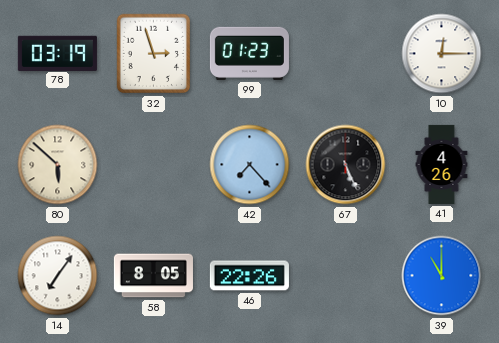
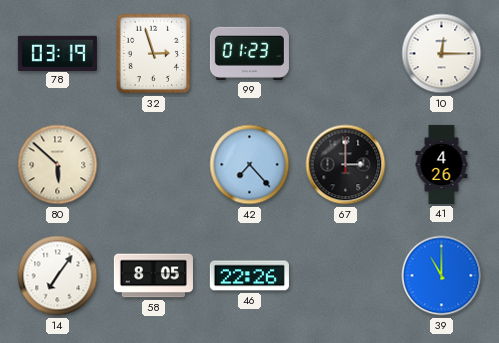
67: 5:26 -> 3:00
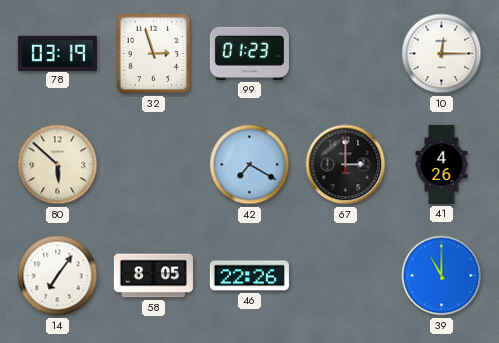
42: 7:23 -> 7:20
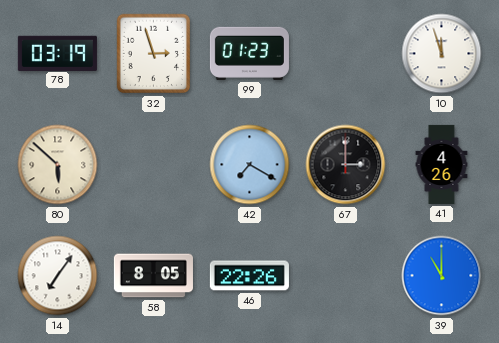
10: 12:15 -> 11:57
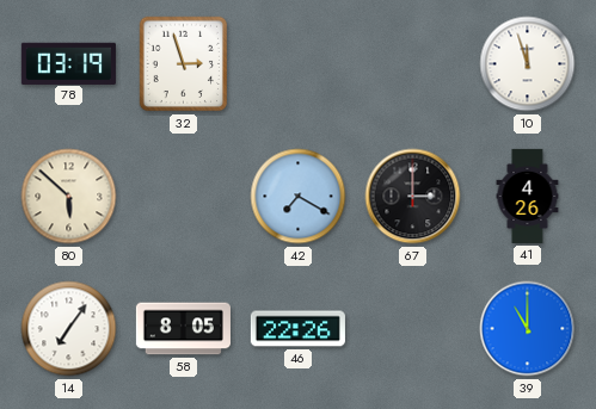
99: 01:23 -> none
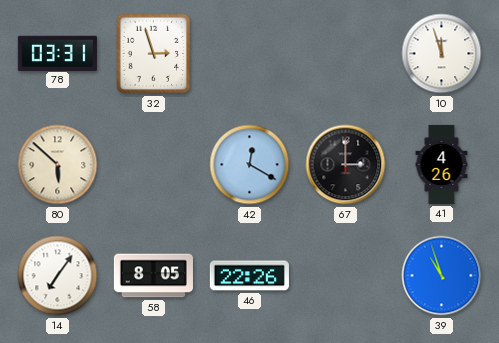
78: 03:19 -> 03:31
42: 7:20 -> 12:20
39: 11:00 -> 10:57
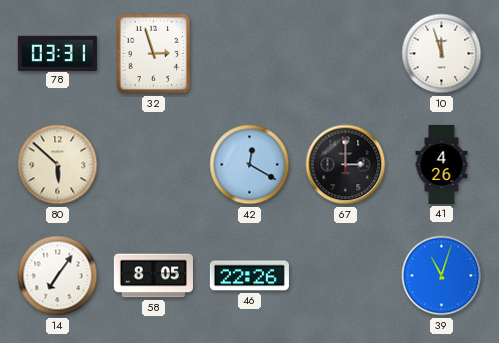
39: 10:57 -> 11:03
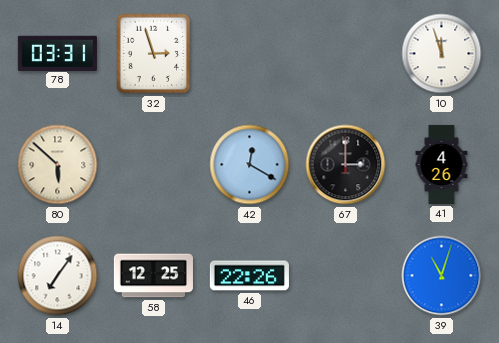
58: 8:05 -> 12:25
